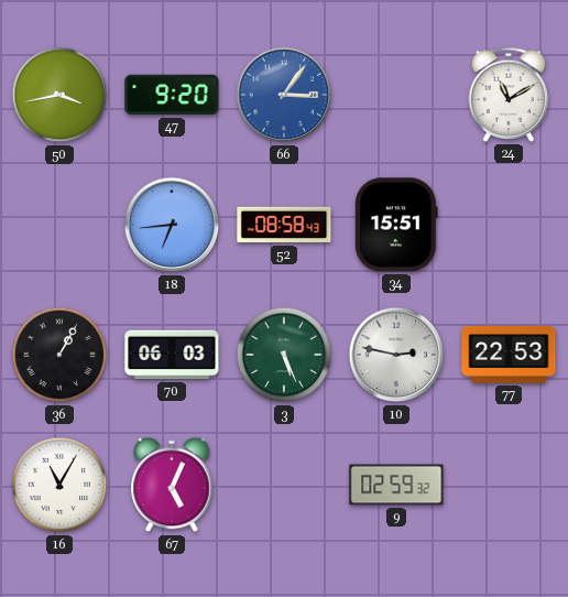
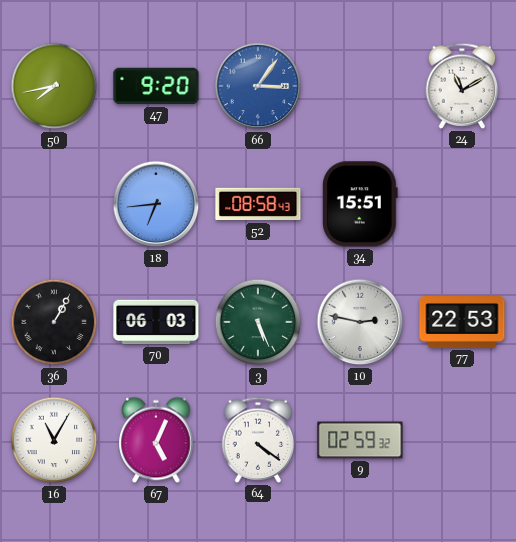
50: 3:43 -> 7:43
64: none -> 4:21
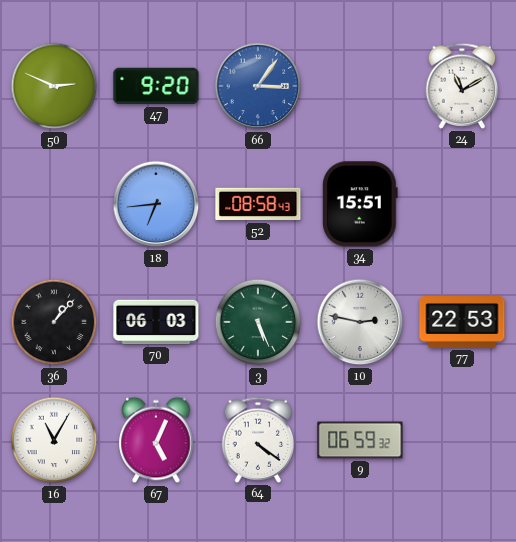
50: 7:43 -> 2:49
36: 1:05 -> 1:07
9: 02:59 -> 06:59
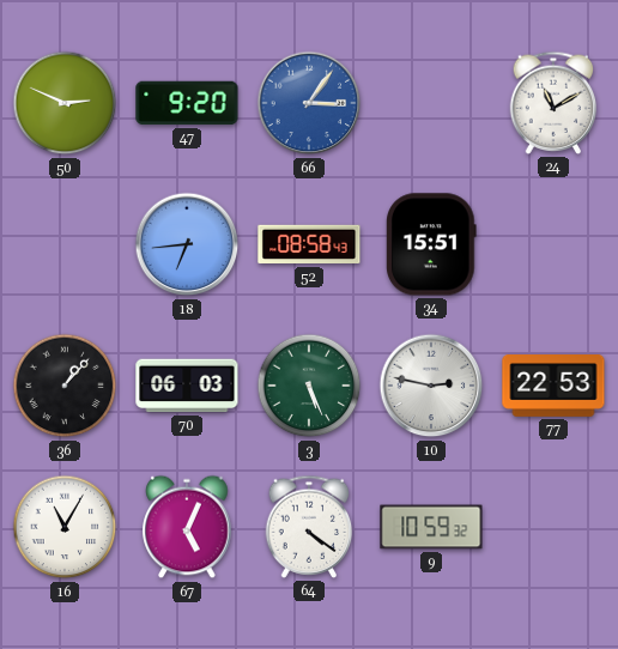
9: 06:59 -> 10:59
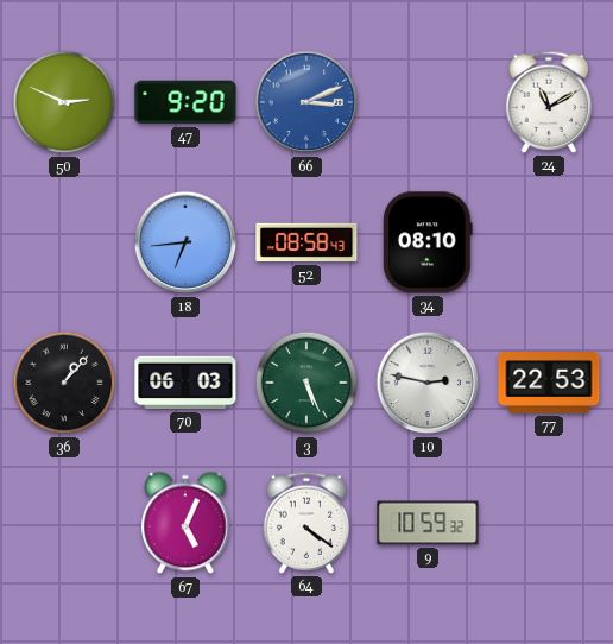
66: 3:06 -> 3:11
34: 15:51 -> 08:10
16: 11:05 -> none
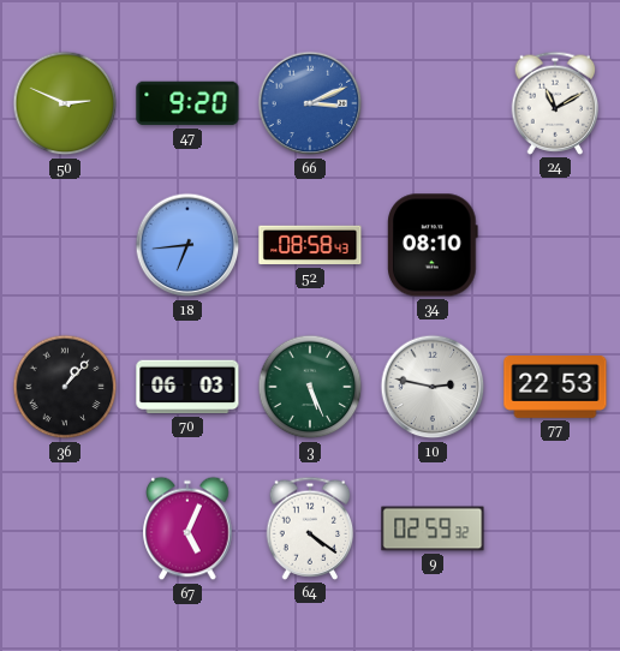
9: 10:59 -> 02:59
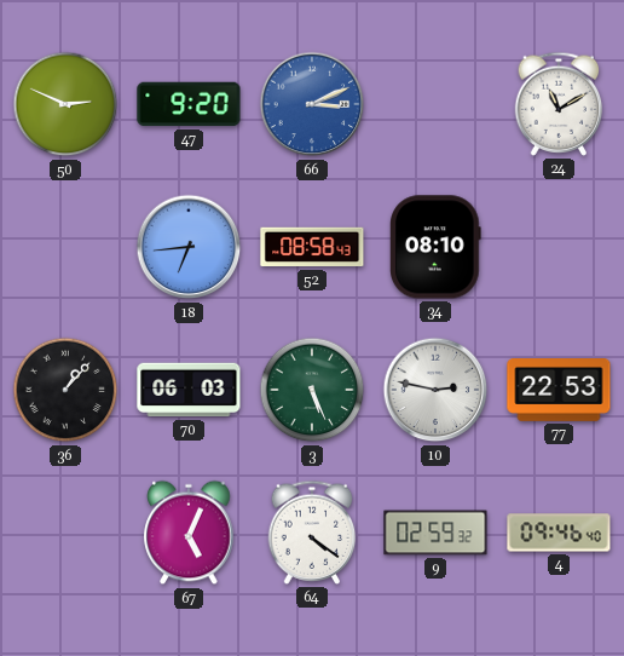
4: none -> 09:46
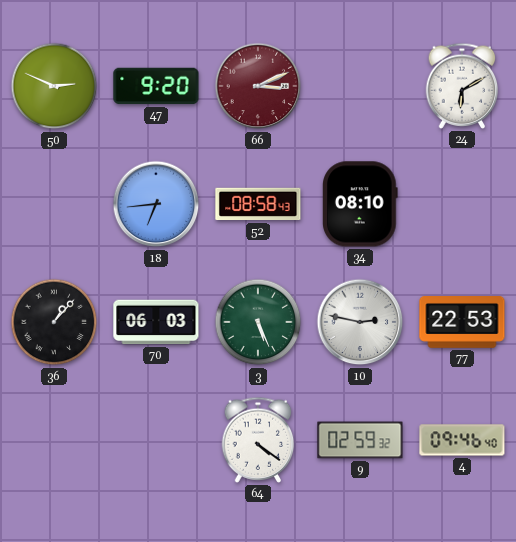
66 dial: blue -> burgundy
24: 11:10 -> 6:10
67: 5:04 -> none
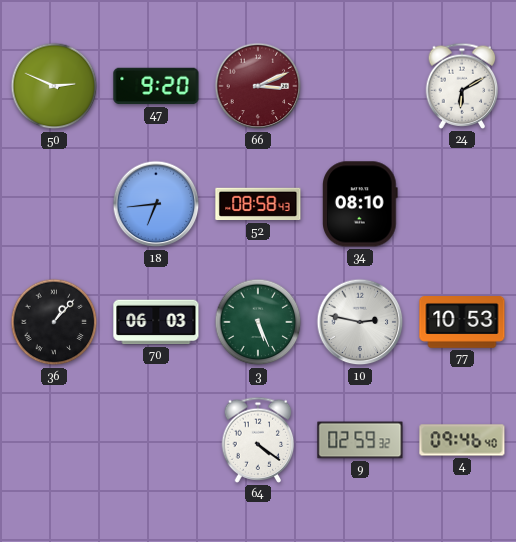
77: 22:53 -> 10:53
